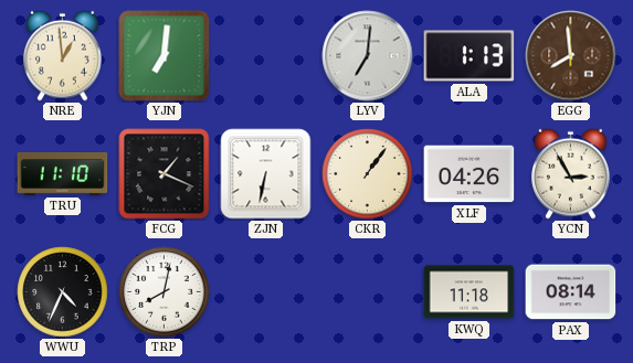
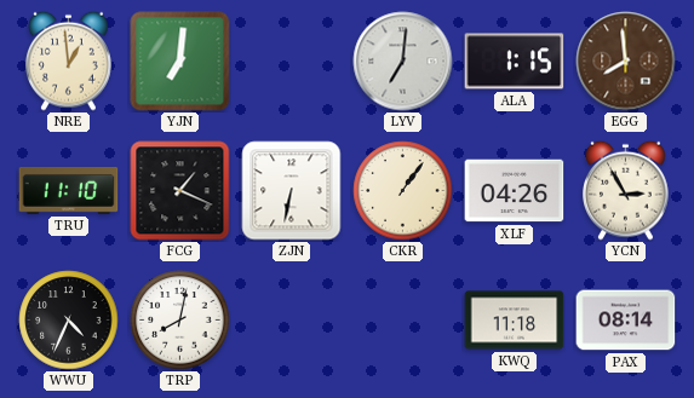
ALA: 1:13 -> 1:15
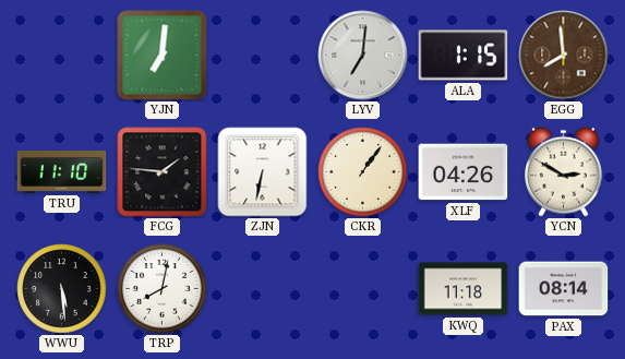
NRE: 12:59 -> none
FCG: 1:19 -> 1:46
YCN: 2:55 -> 2:50
WWU: 4:34 -> 5:29
